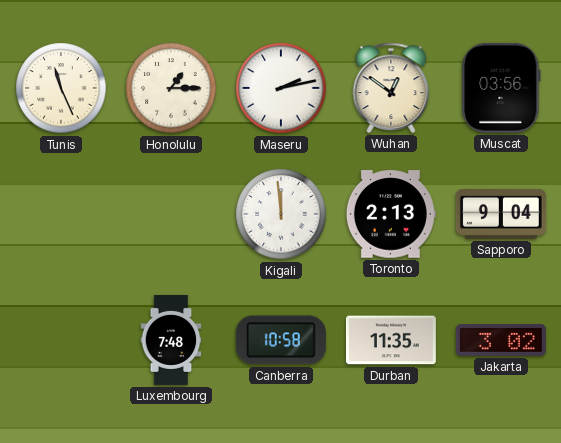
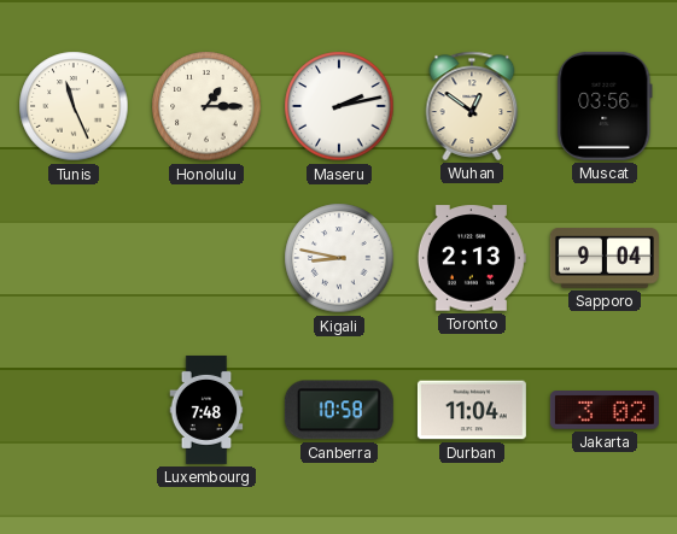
Kigali: 11:59 -> 8:47
Durban: 11:35 -> 11:04
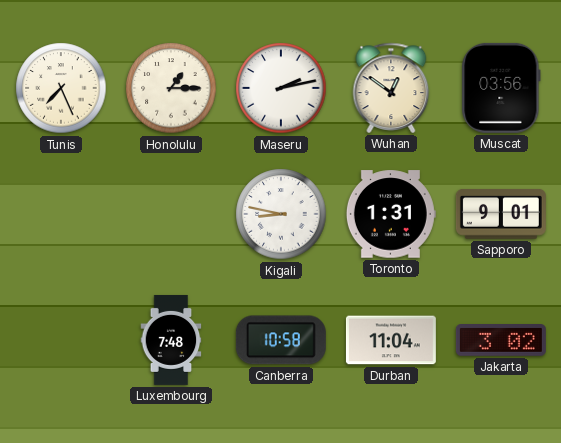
Tunis: 11:26 -> 7:26
Toronto: 2:13 -> 1:31
Sapporo: 9:04 -> 9:01
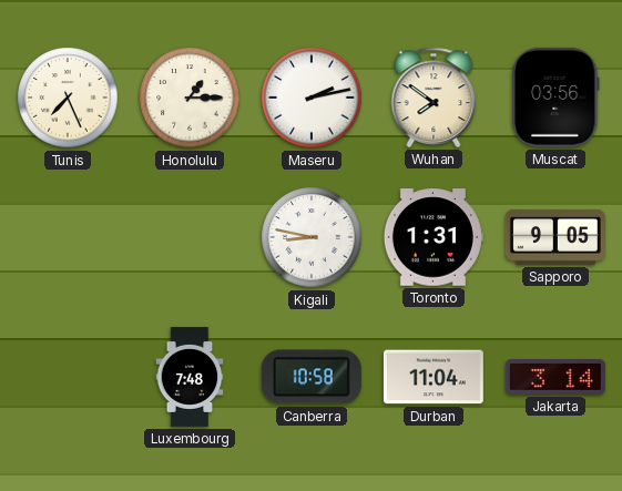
Wuhan: 12:51 -> 7:51
Sapporo: 9:01 -> 9:05
Jakarta: 3:02 -> 3:14
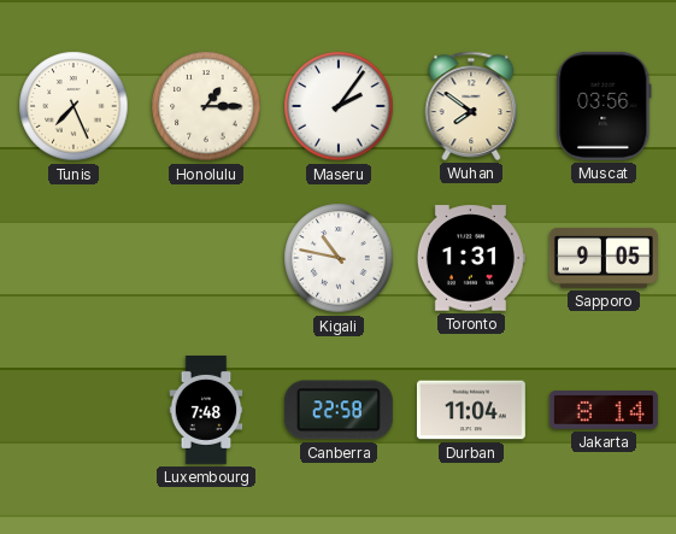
Maseru: 2:13 -> 2:06
Kigali: 8:47 -> 10:47
Canberra: 10:58 -> 22:58
Jakarta: 3:14 -> 8:14
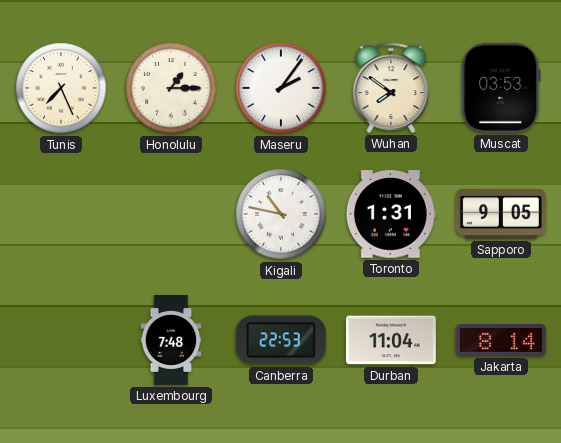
Muscat: 03:56 -> 03:53
Canberra: 22:58 -> 22:53
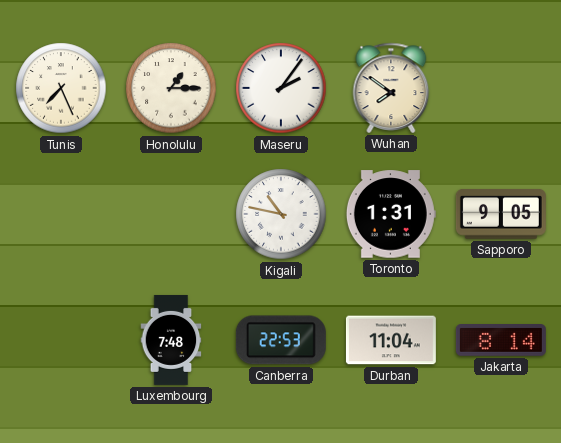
Muscat: 03:53 -> none
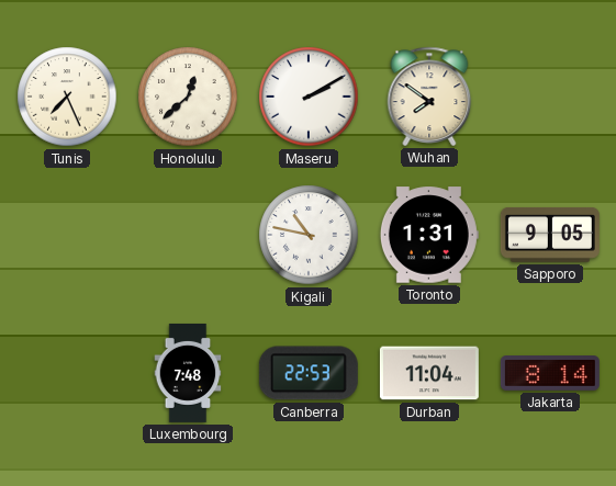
Honolulu: 1:15 -> 12:38
Maseru: 2:06 -> 2:10
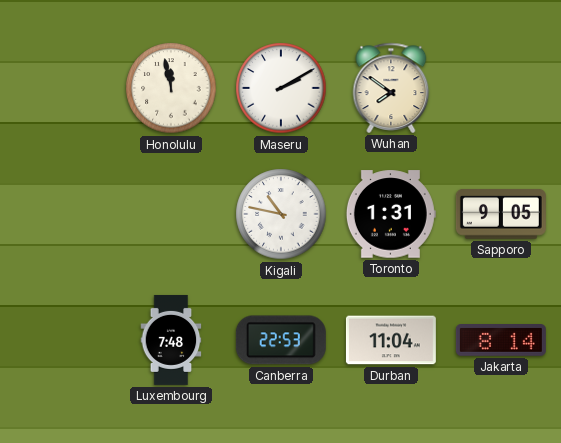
Tunis: 7:26 -> none
Honolulu: 12:38 -> 11:58
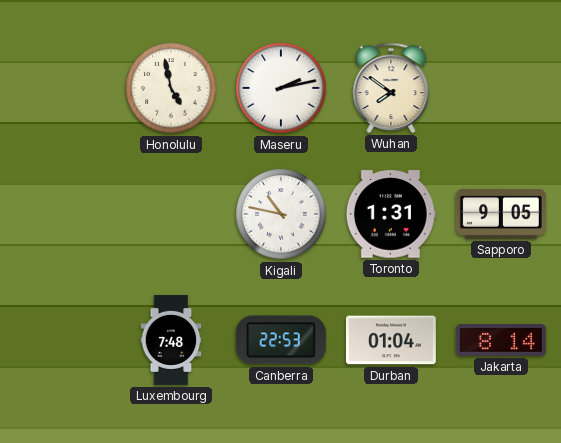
Honolulu: 11:58 -> 4:58
Maseru: 2:10 -> 2:13
Durban: 11:04 -> 01:04
